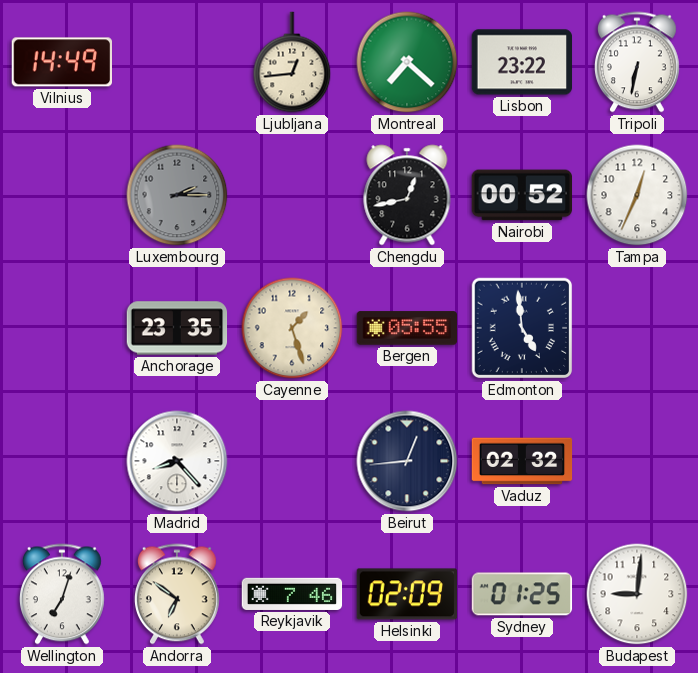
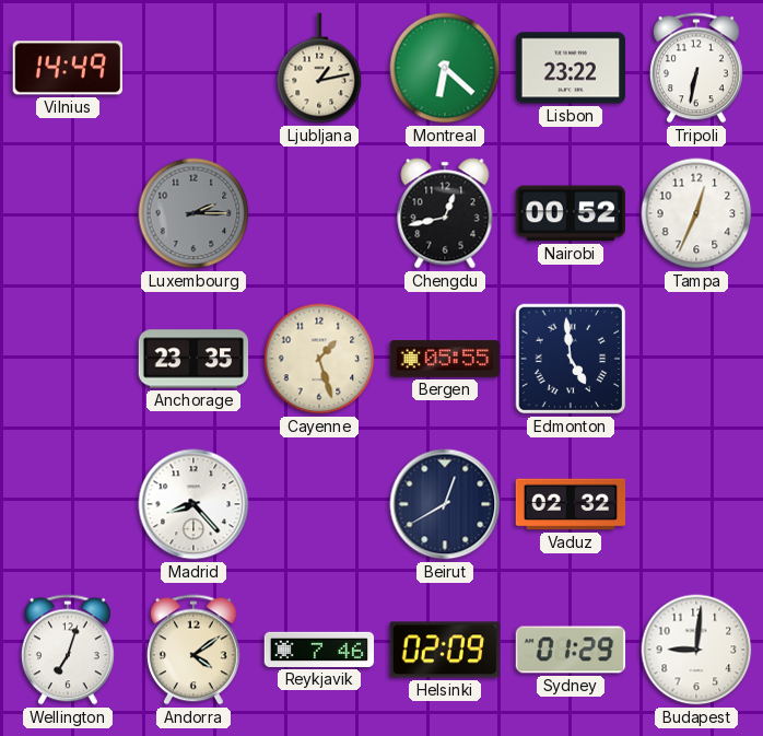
Ljubljana: 12:44 -> 1:13
Montreal: 7:22 -> 6:22
Beirut: 12:44 -> 12:40
Andorra: 6:51 -> 4:09
Sydney: 01:25 -> 01:29
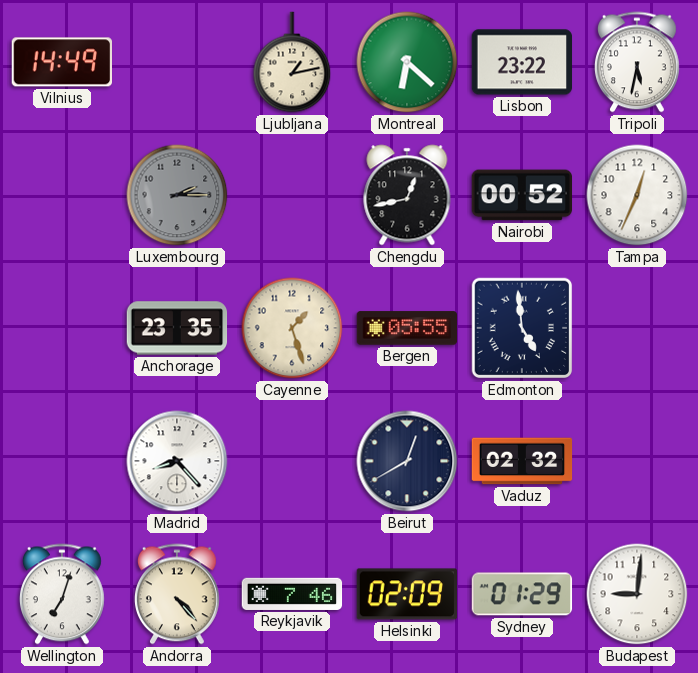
Tripoli: 6:32 -> 5:32
Andorra: 4:09 -> 4:23
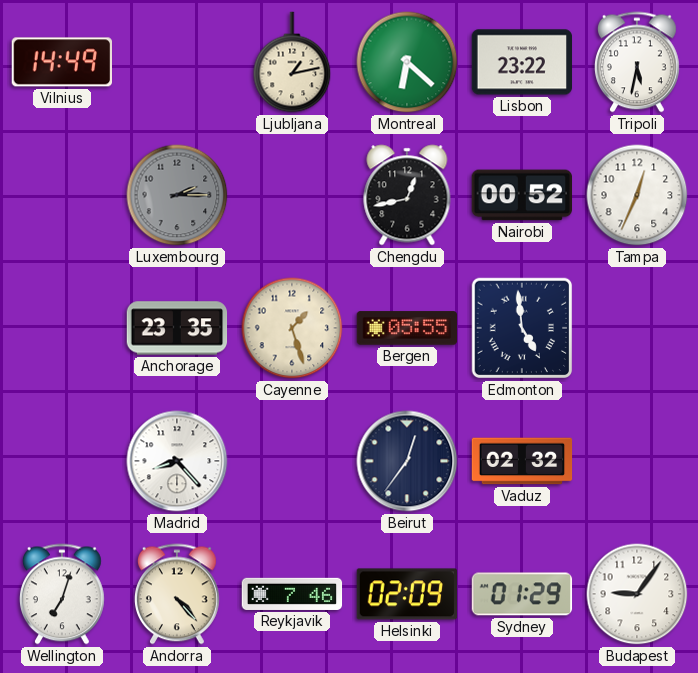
Beirut: 12:40 -> 12:36
Budapest: 9:01 -> 9:06
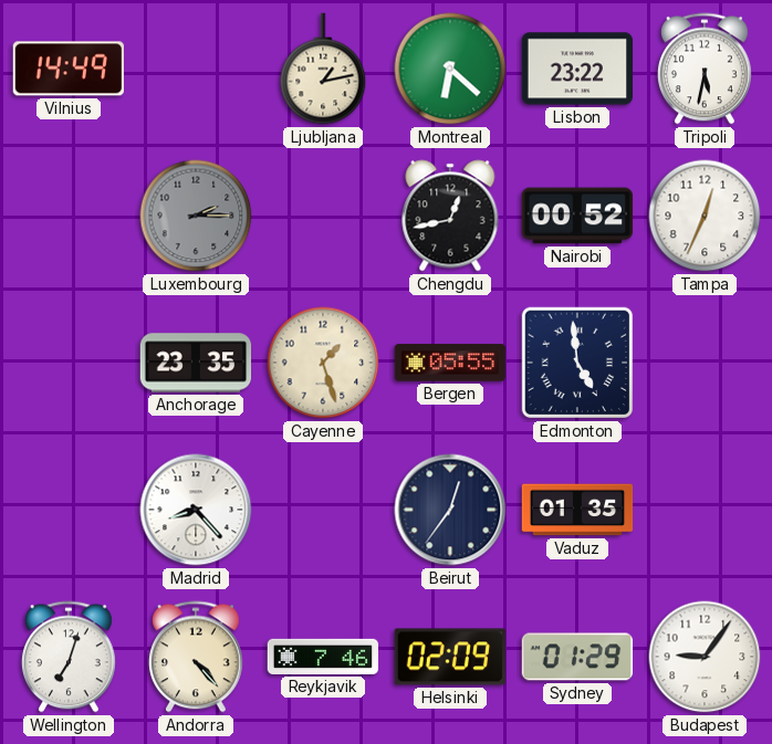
Vaduz: 02:32 -> 01:35
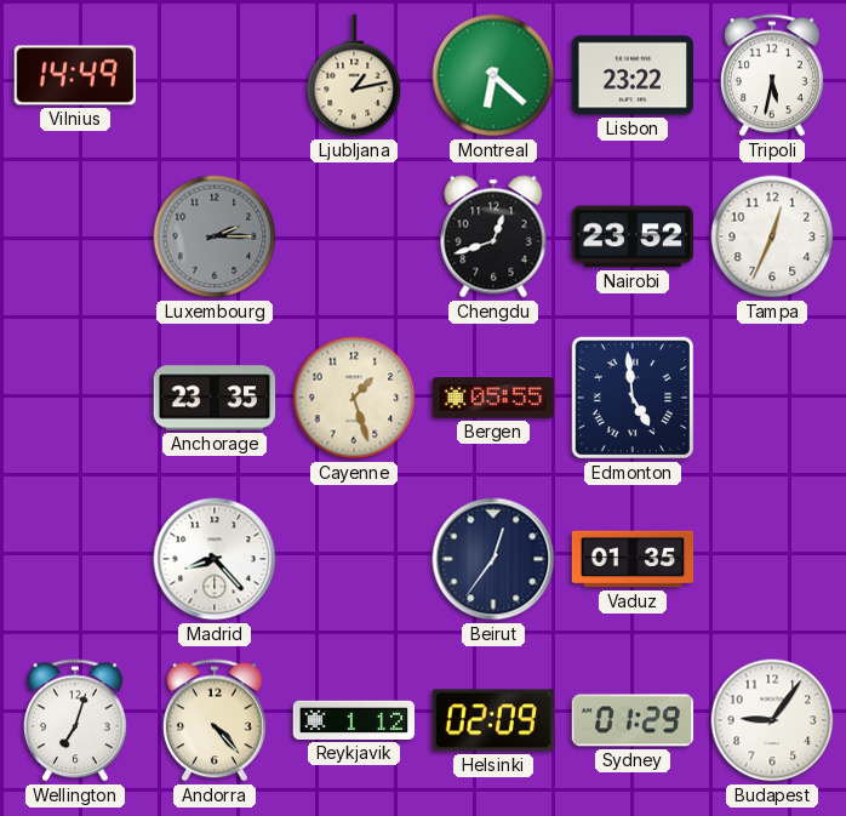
Chengdu: 12:43 -> 12:42
Nairobi: 00:52 -> 23:52
Reykjavik: 7:46 -> 1:12
